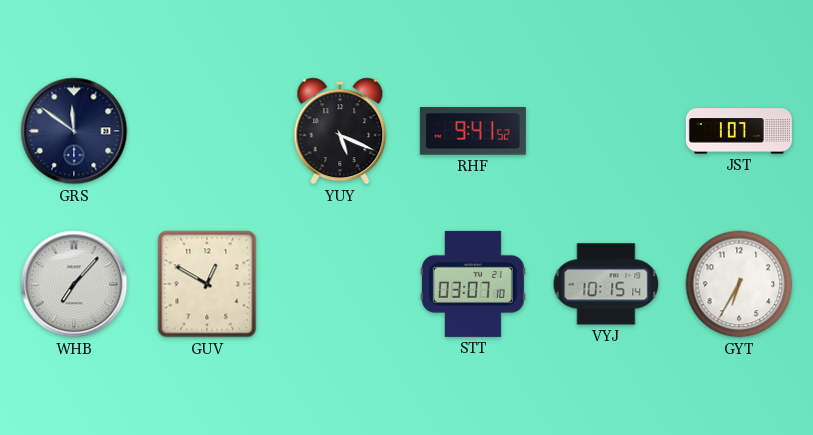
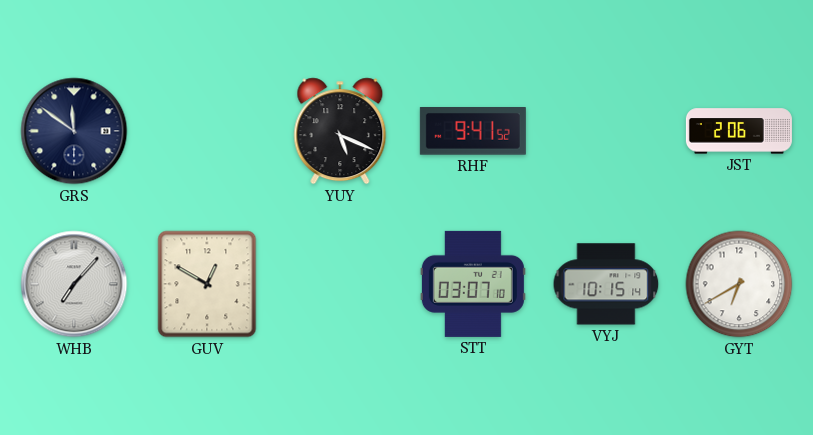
JST: 1:07 -> 2:06
GYT: 6:35 -> 6:40
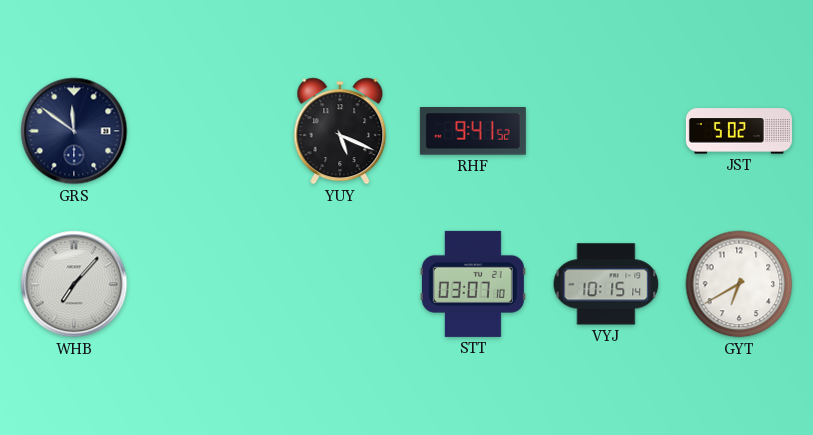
JST: 2:06 -> 5:02
GUV: 12:50 -> none
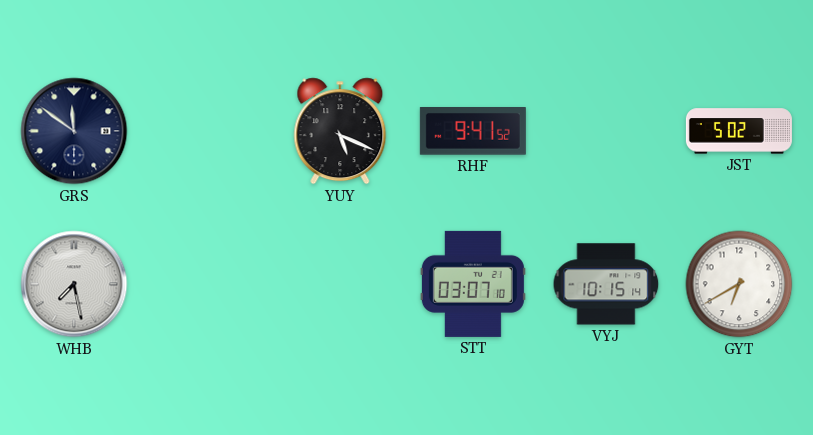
WHB: 7:07 -> 7:28
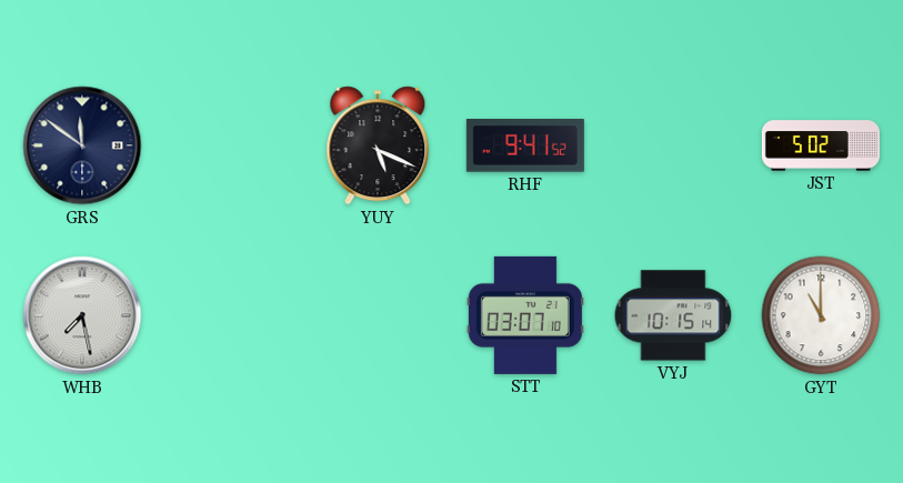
GYT: 6:40 -> 11:00
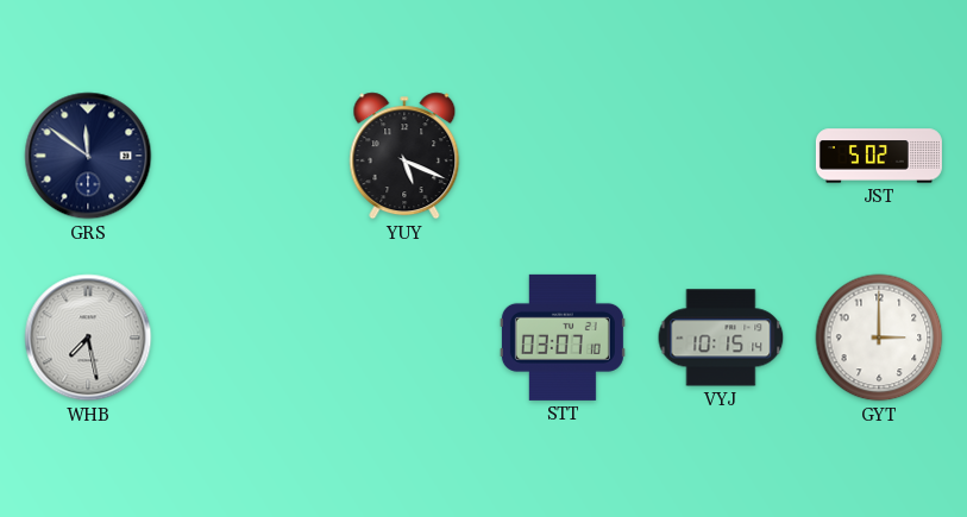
RHF: 9:41 -> none
GYT: 11:00 -> 3:00
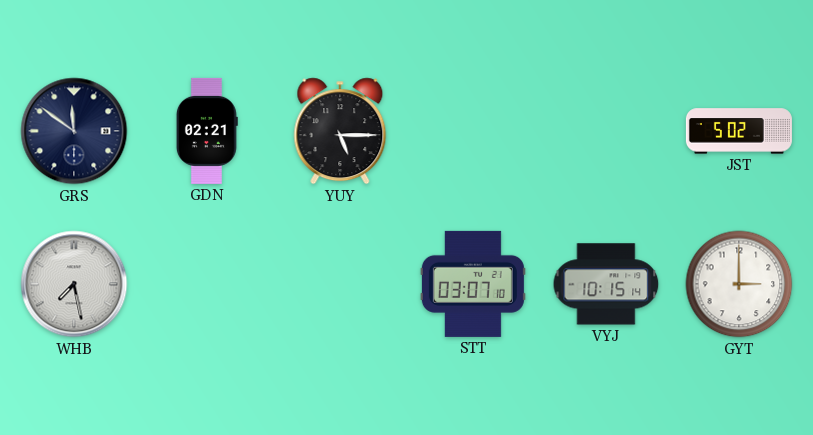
GDN: none -> 02:21
YUY: 5:19 -> 5:15
